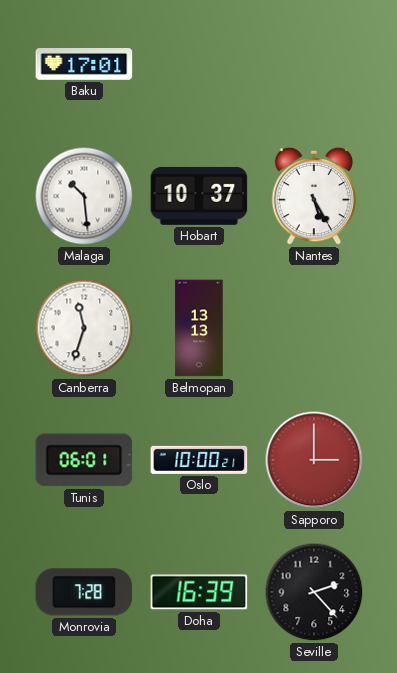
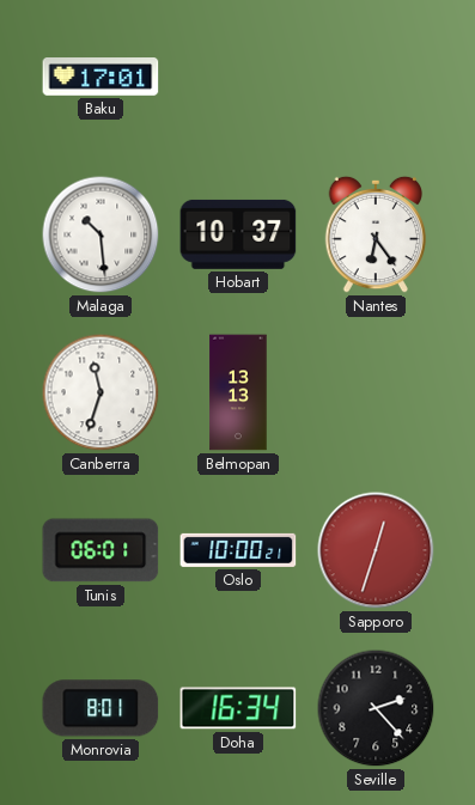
Nantes: 5:25 -> 6:24
Sapporo: 3:00 -> 12:33
Monrovia: 7:28 -> 8:01
Doha: 16:39 -> 16:34
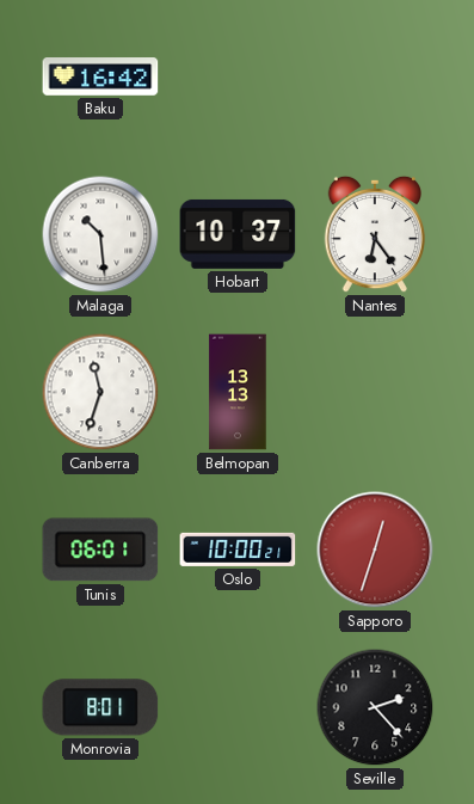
Baku: 17:01 -> 16:42
Doha: 16:34 -> none
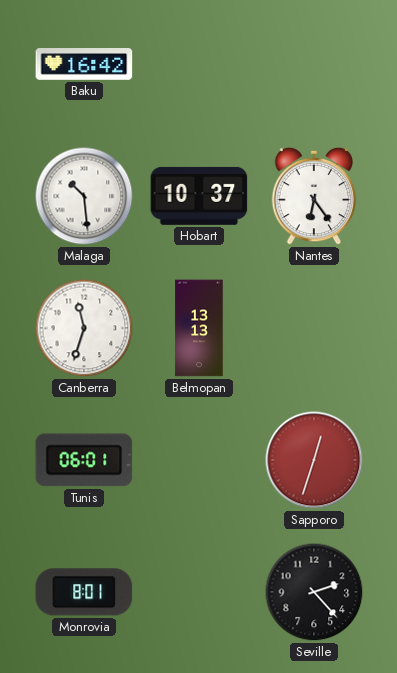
Oslo: 10:00 -> none
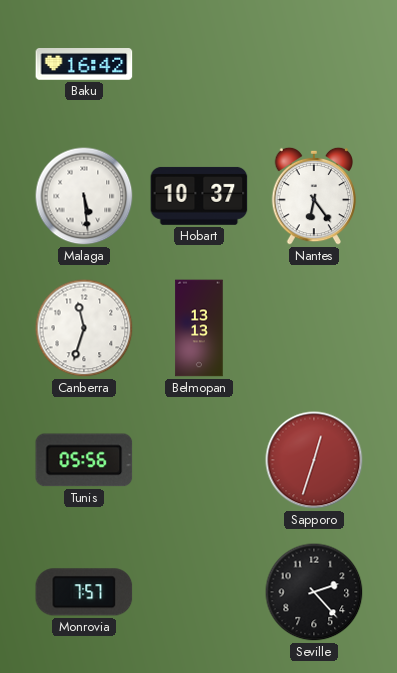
Malaga: 10:29 -> 5:29
Tunis: 06:01 -> 05:56
Monrovia: 8:01 -> 7:57
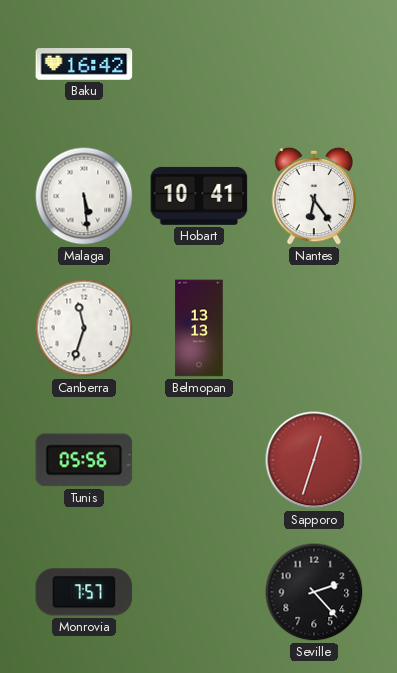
Hobart: 10:37 -> 10:41
